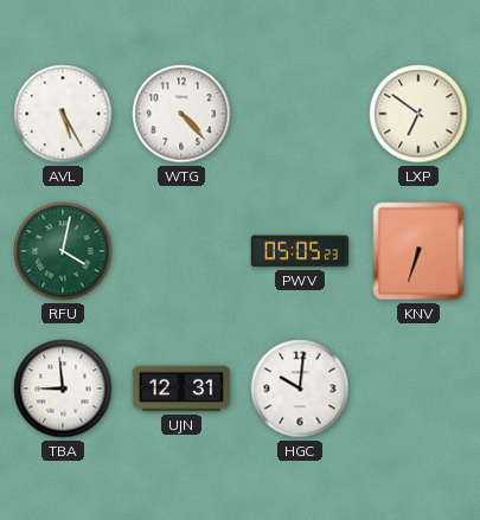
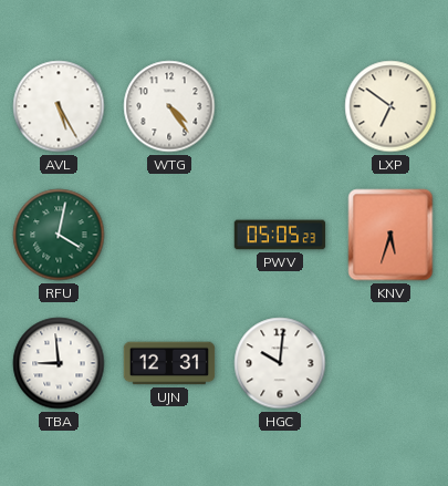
WTG: 4:23 -> 4:24
KNV: 6:33 -> 5:33
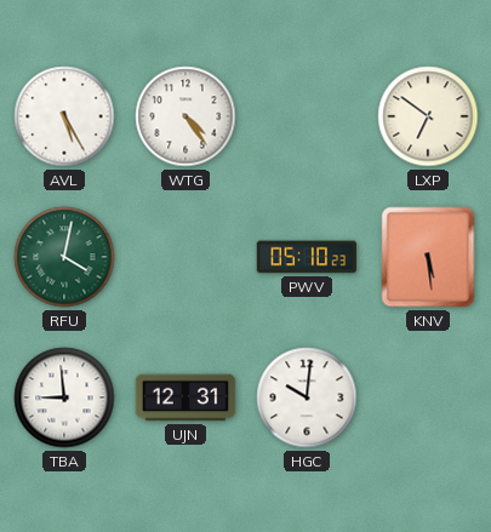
PWV: 05:05 -> 05:10
KNV: 5:33 -> 5:29
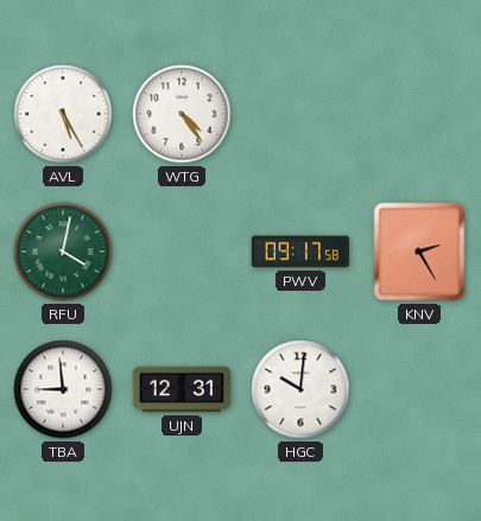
LXP: 6:51 -> none
PWV: 05:10 -> 09:17
KNV: 5:29 -> 2:25
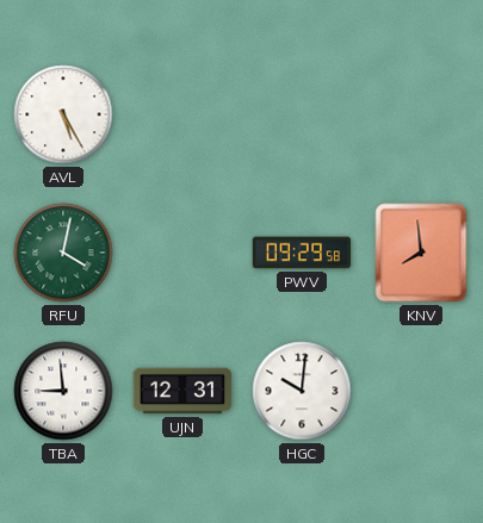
WTG: 4:24 -> none
PWV: 09:17 -> 09:29
KNV: 2:25 -> 7:59
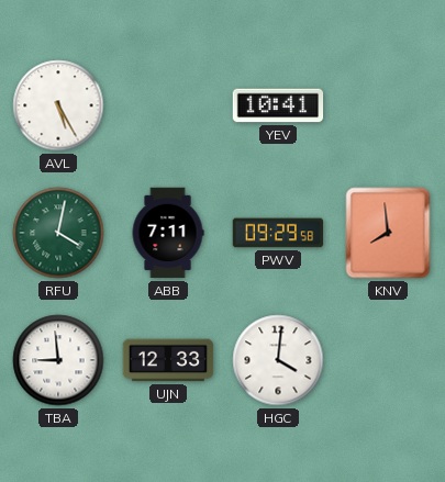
YEV: none -> 10:41
ABB: none -> 7:11
UJN: 12:31 -> 12:33
HGC: 10:01 -> 4:01
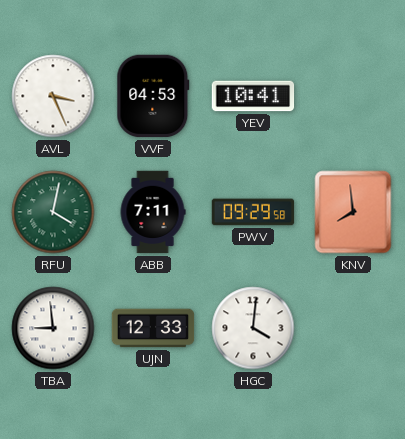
AVL: 5:25 -> 3:26
VVF: none -> 04:53
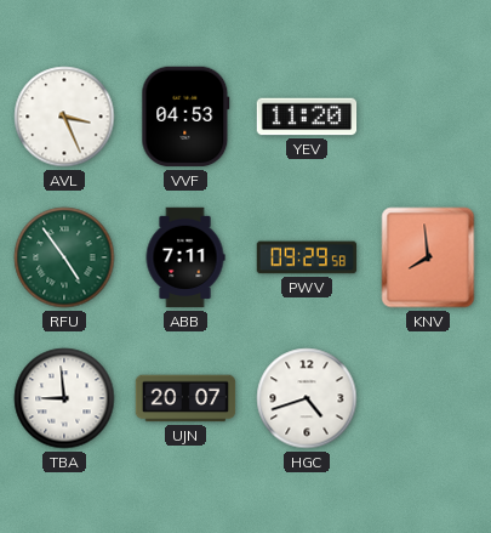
YEV: 10:41 -> 11:20
RFU: 4:02 -> 4:54
UJN: 12:33 -> 20:07
HGC: 4:01 -> 4:42
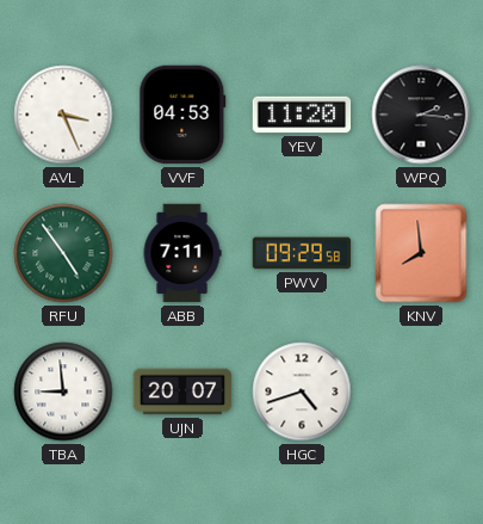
WPQ: none -> 2:16
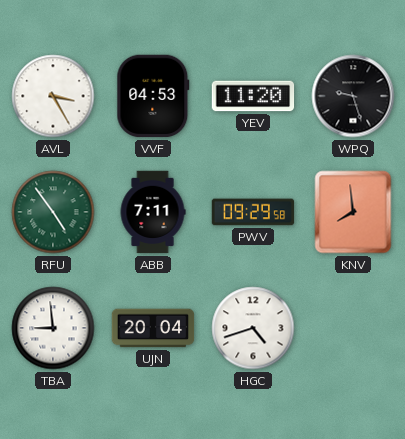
AVL: 3:26 -> 3:25
WPQ: 2:16 -> 9:27
UJN: 20:07 -> 20:04
